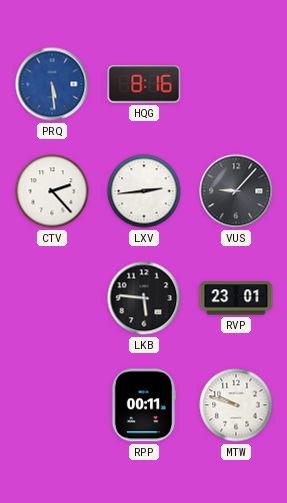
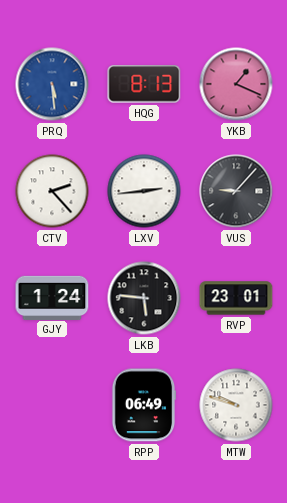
HQG: 8:16 -> 8:13
YKB: none -> 1:19
GJY: none -> 1:24
RPP: 00:11 -> 06:49
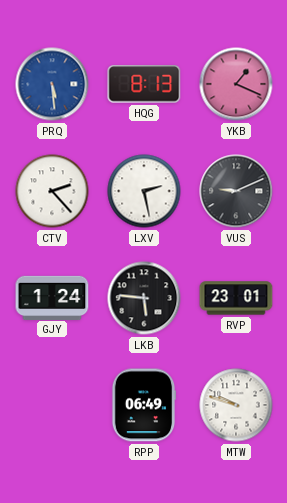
LXV: 2:44 -> 2:28
VUS: 9:07 -> 9:11
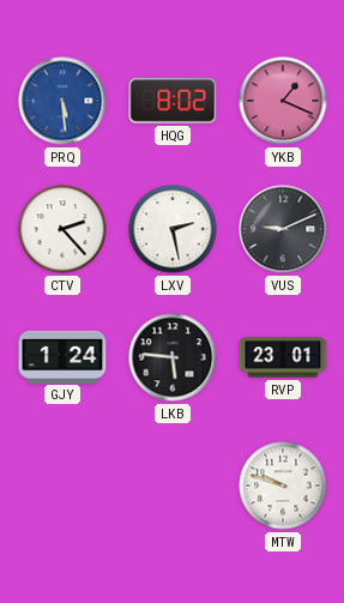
HQG: 8:13 -> 8:02
RPP: 06:49 -> none
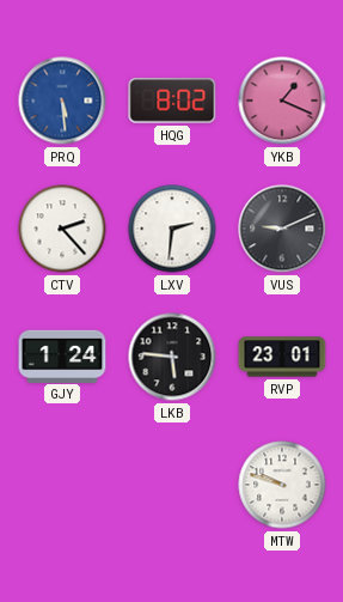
LXV: 2:28 -> 2:31
